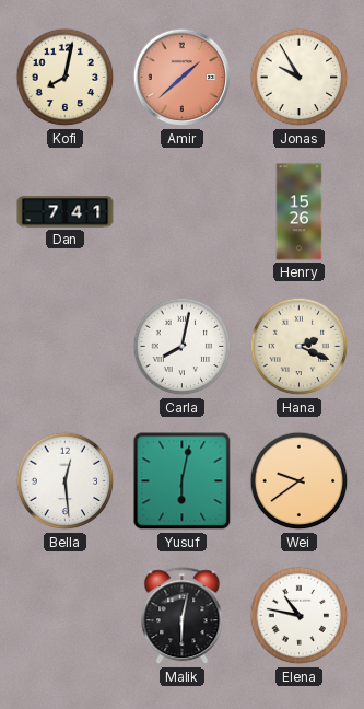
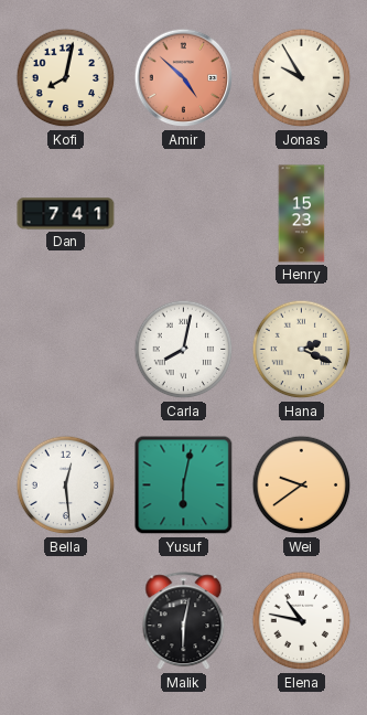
Amir: 1:38 -> 4:52
Henry: 15:26 -> 15:23
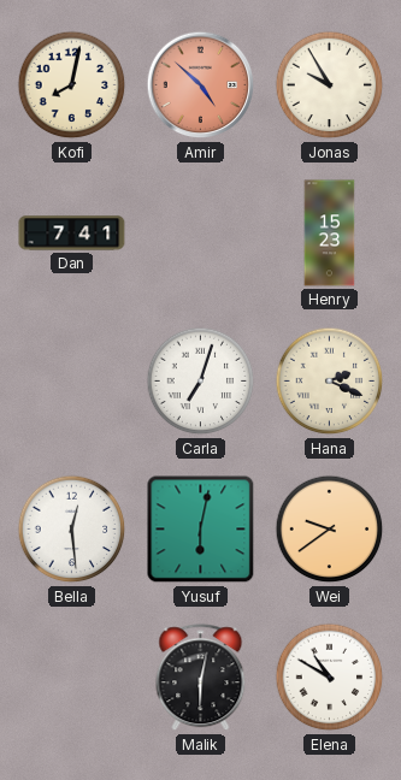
Carla: 8:02 -> 7:03
Elena: 10:47 -> 10:50
